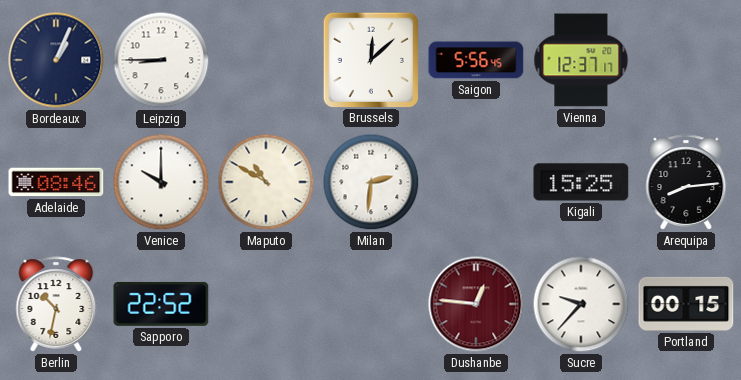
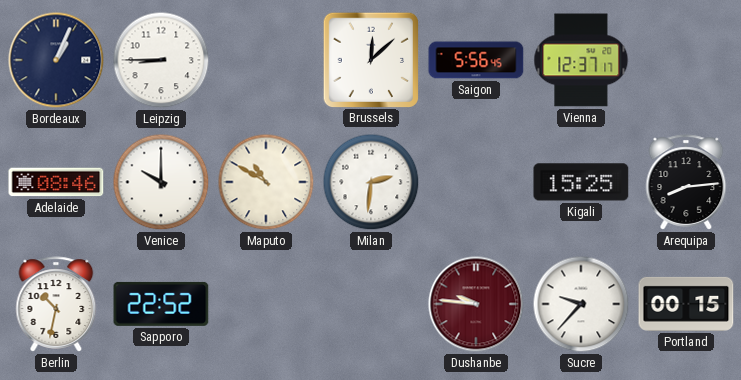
Dushanbe: 12:46 -> 9:46
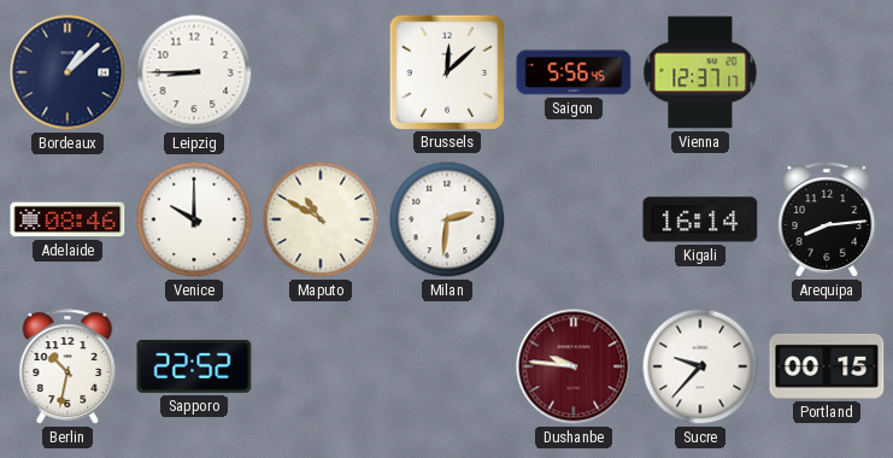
Bordeaux: 1:04 -> 1:08
Kigali: 15:25 -> 16:14
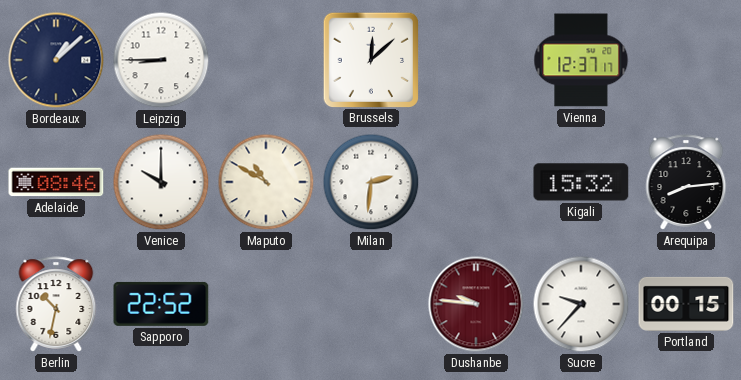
Saigon: 5:56 -> none
Kigali: 16:14 -> 15:32
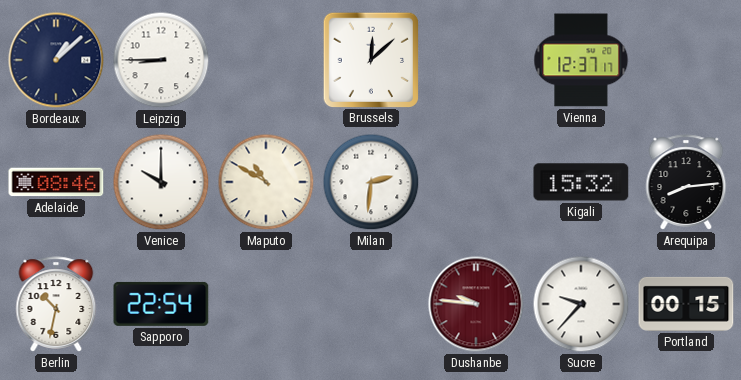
Sapporo: 22:52 -> 22:54
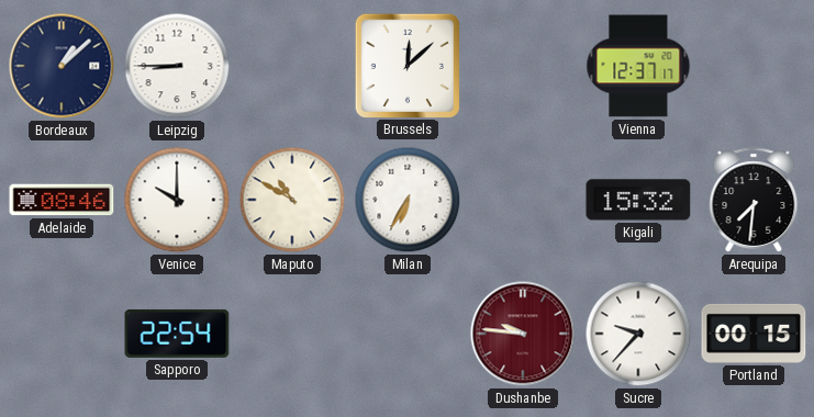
Milan: 2:31 -> 6:35
Arequipa: 8:14 -> 7:31
Berlin: 10:32 -> none
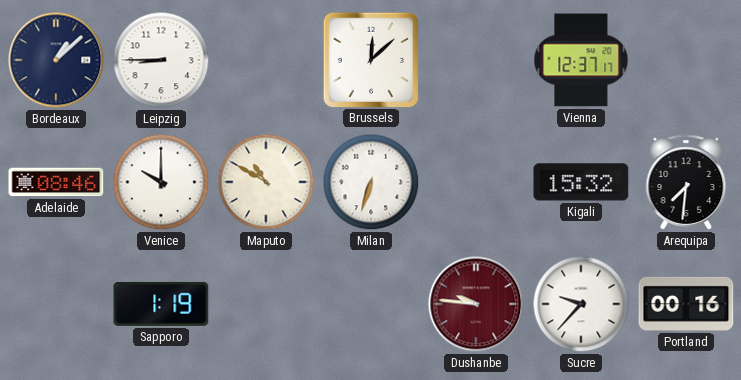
Milan: 6:35 -> 6:33
Sapporo: 22:54 -> 1:19
Portland: 00:15 -> 00:16
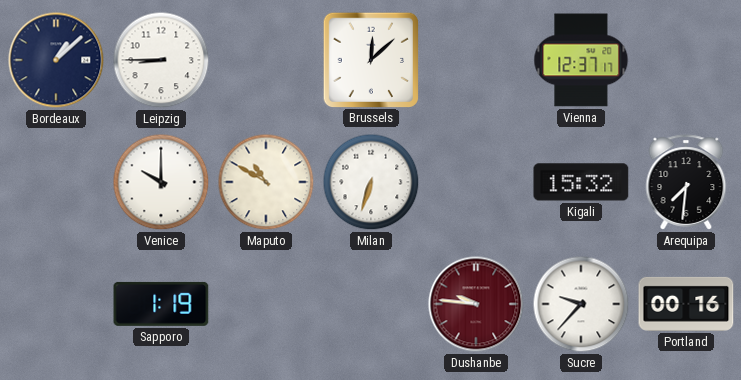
Adelaide: 08:46 -> none
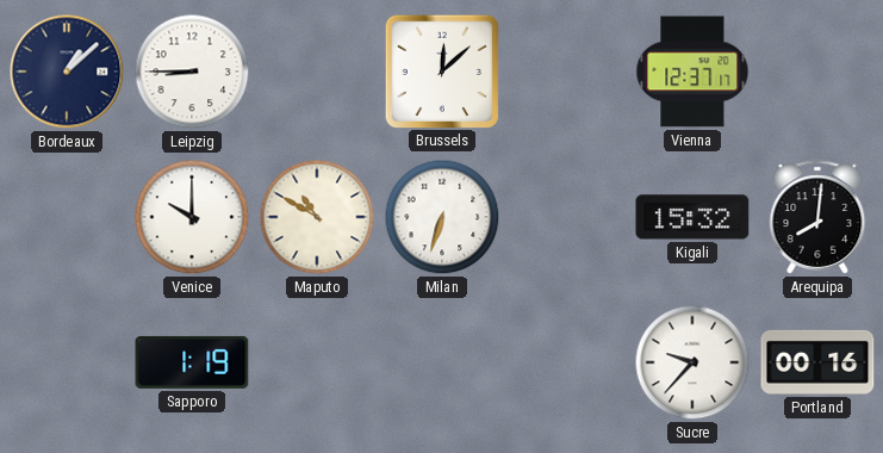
Arequipa: 7:31 -> 8:01
Dushanbe: 9:46 -> none
